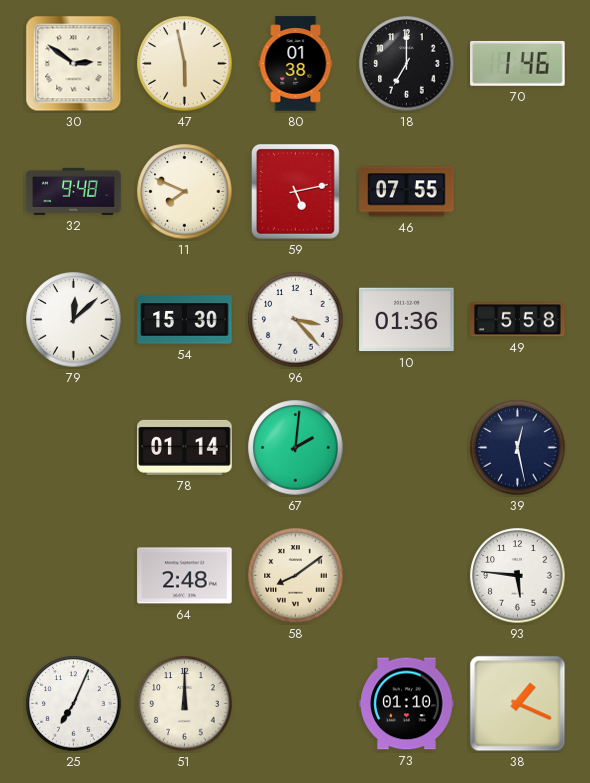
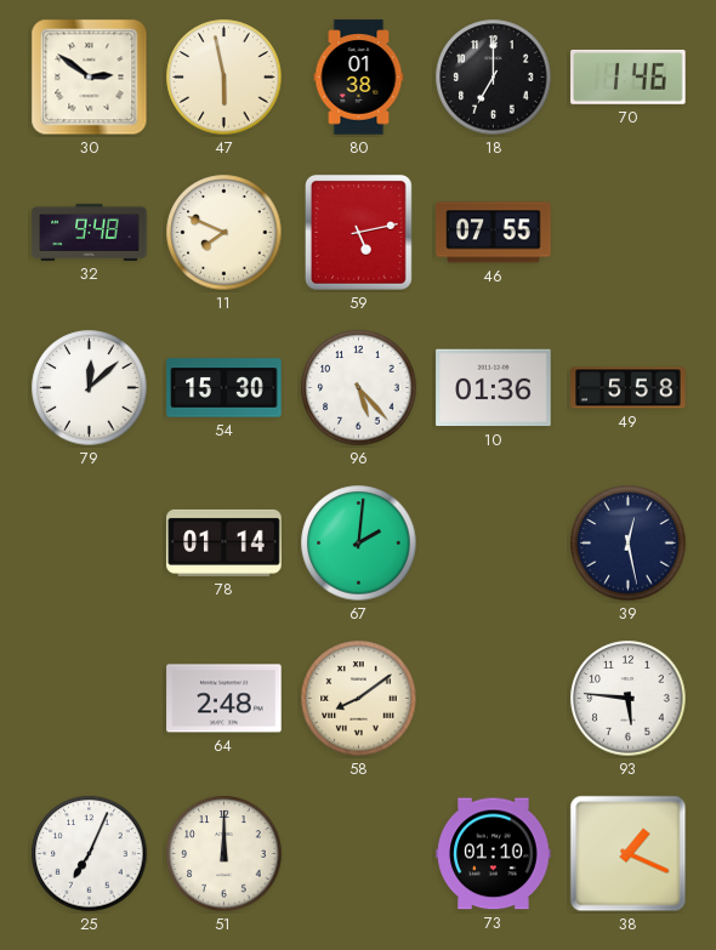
96: 3:23 -> 5:23
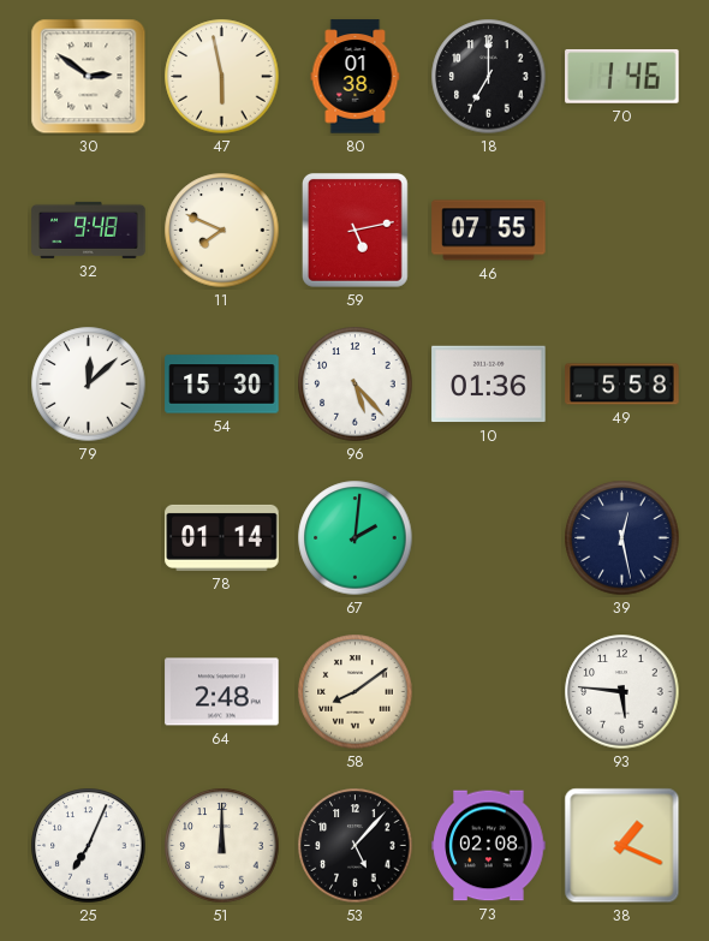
53: none -> 5:07
73: 01:10 -> 02:08
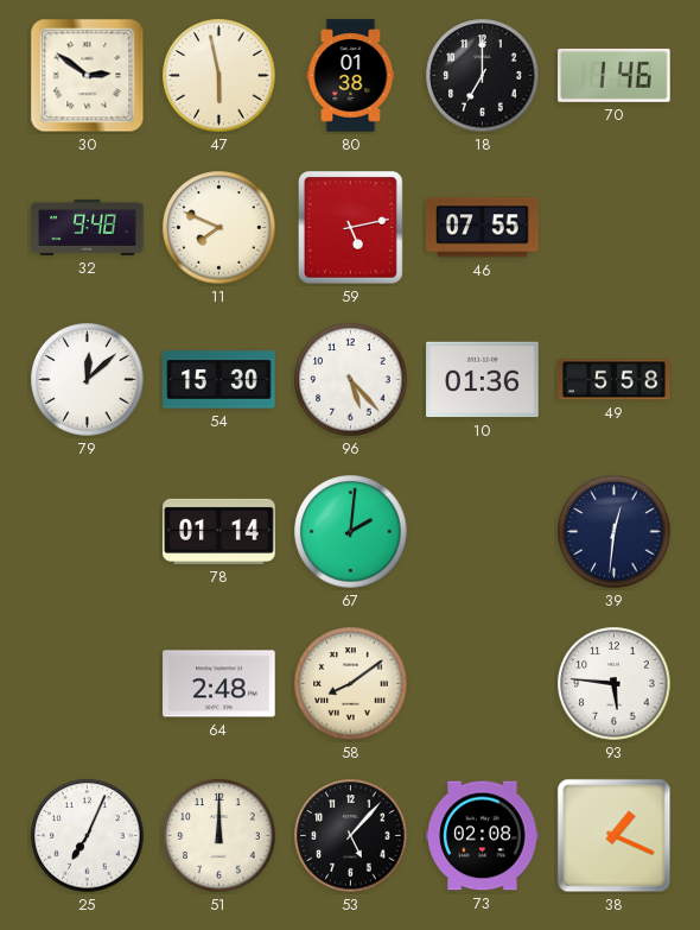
39: 12:28 -> 12:31
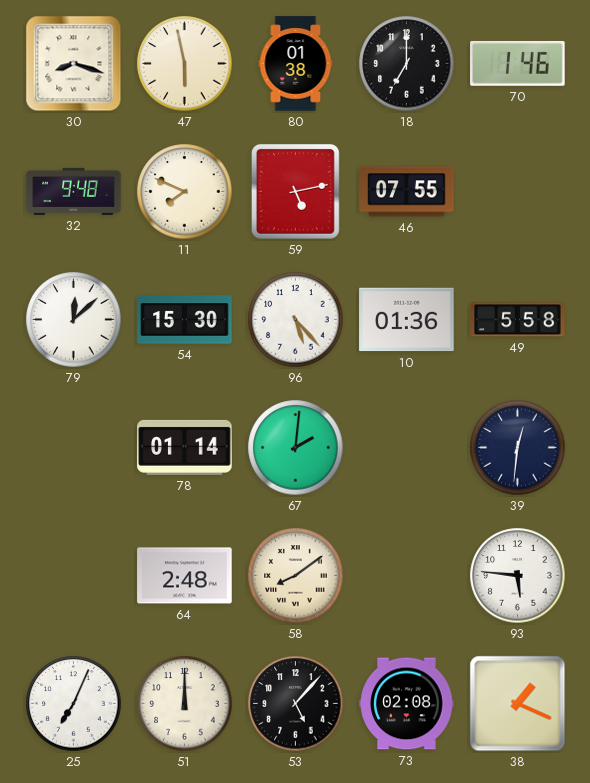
30: 2:51 -> 8:18
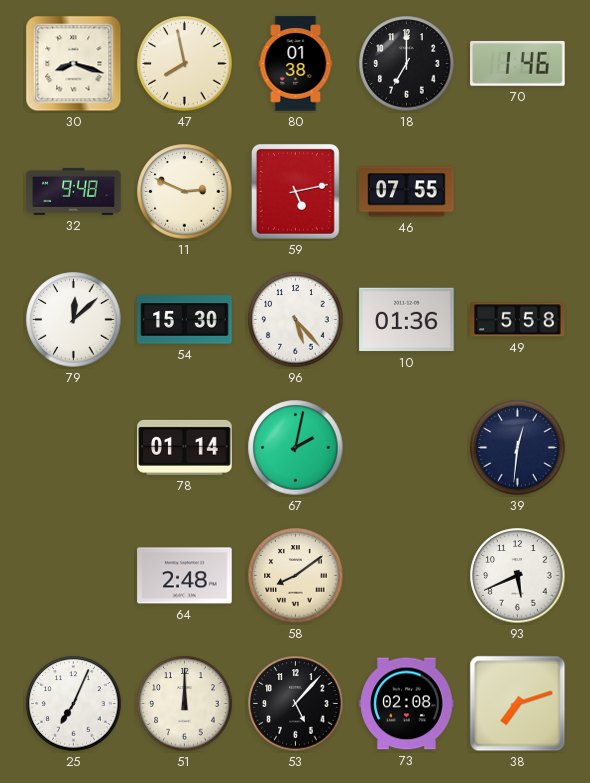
47: 5:58 -> 7:58
11: 7:49 -> 2:49
67: 2:01 -> 2:02
93: 5:46 -> 5:41
38: 1:19 -> 7:12
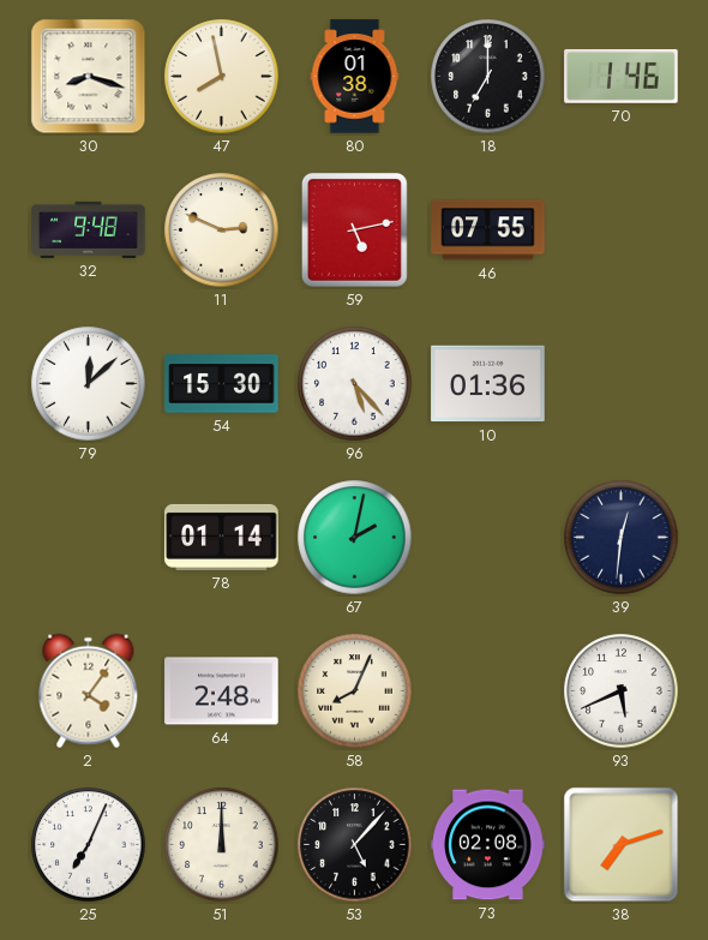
49: 5:58 -> none
2: none -> 4:06
58: 8:09 -> 8:04
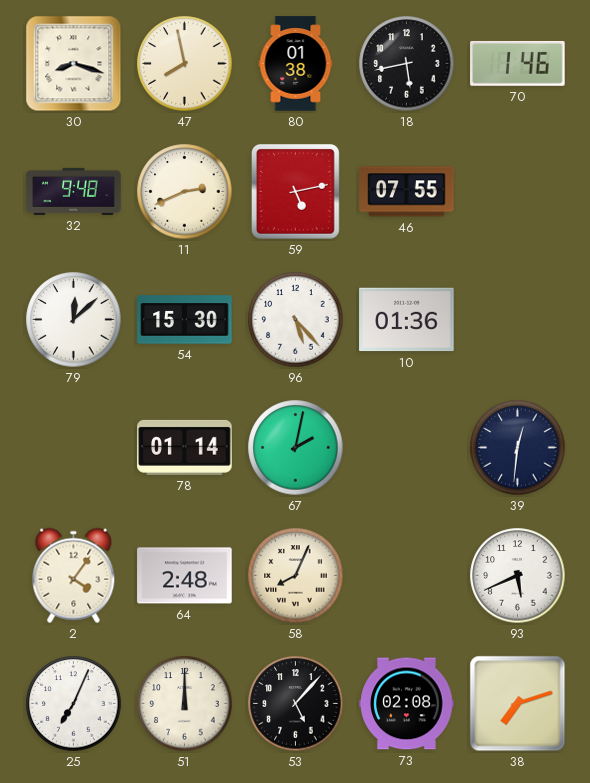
18: 7:00 -> 5:43
11: 2:49 -> 2:41
